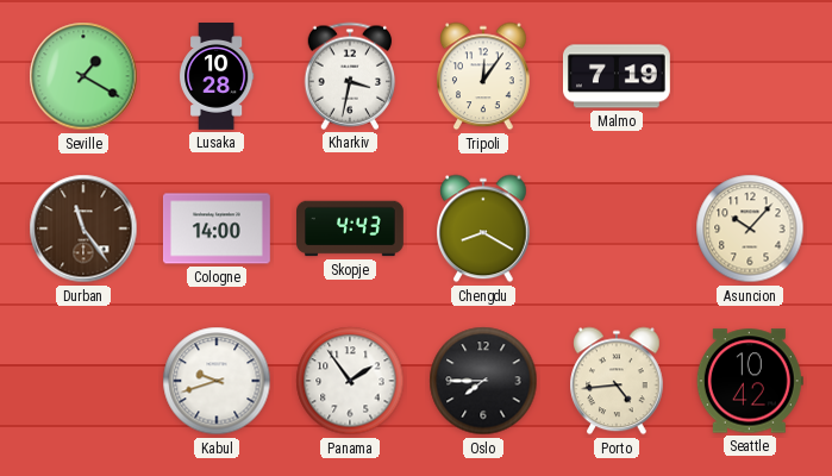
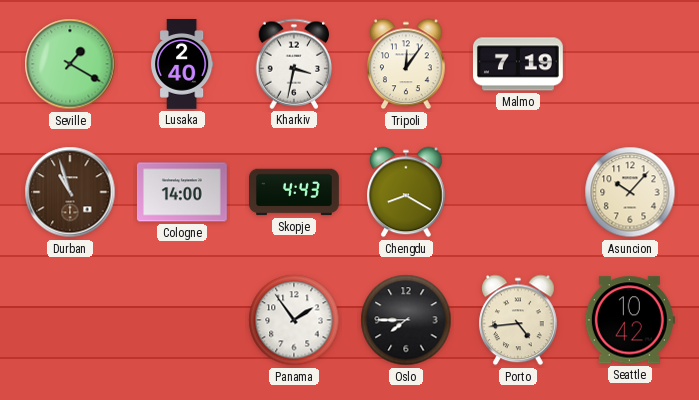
Lusaka: 10:28 -> 2:40
Durban: 11:24 -> 10:57
Kabul: 9:42 -> none
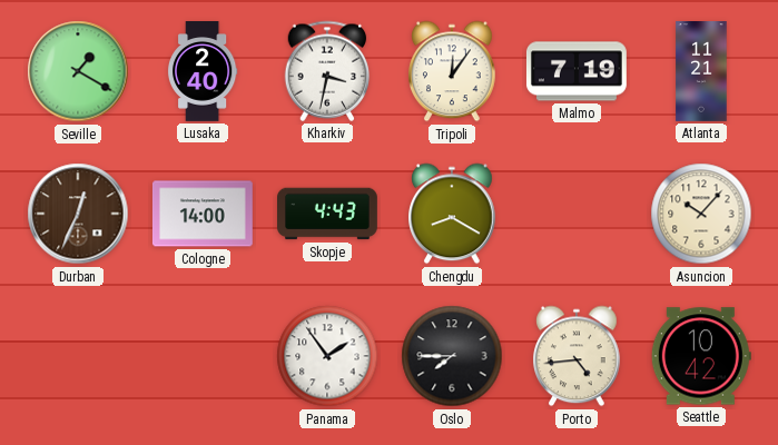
Atlanta: none -> 11:21
Durban: 10:57 -> 12:34
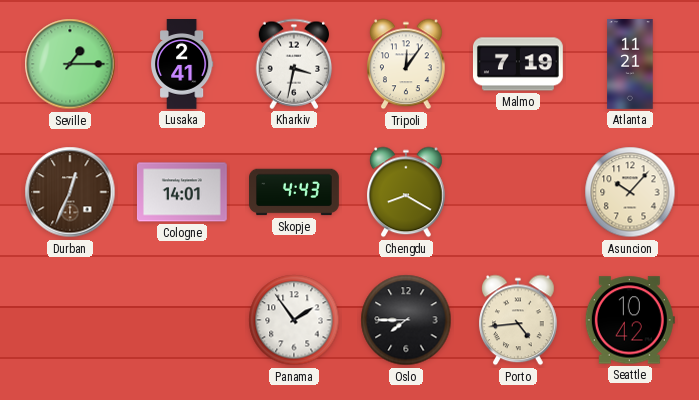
Seville: 1:20 -> 1:15
Lusaka: 2:40 -> 2:41
Cologne: 14:00 -> 14:01
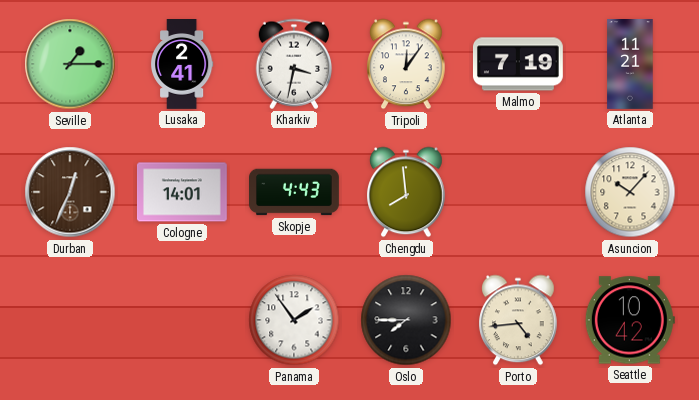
Chengdu: 8:20 -> 7:59
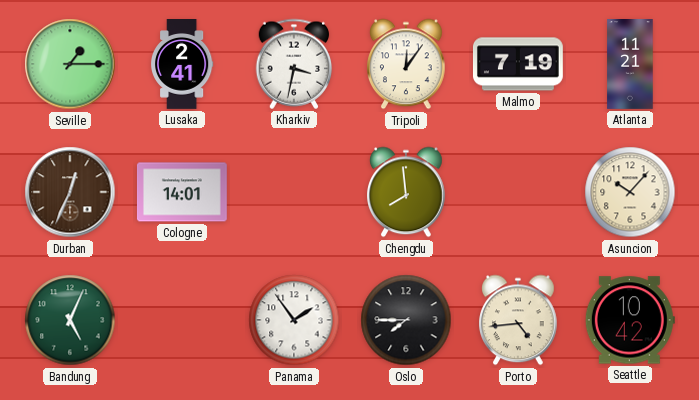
Skopje: 4:43 -> none
Bandung: none -> 5:04
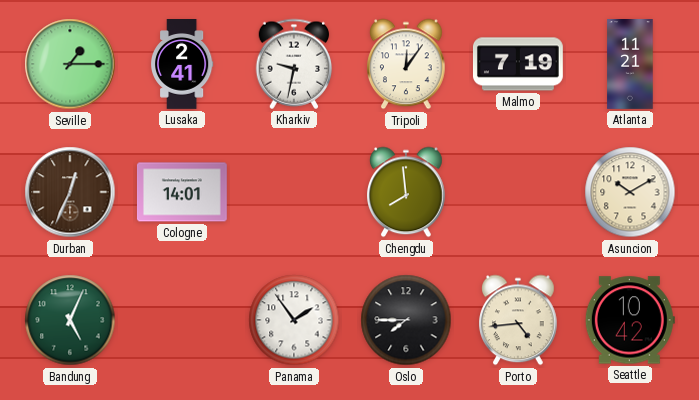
Kharkiv: 3:32 -> 9:32
Asuncion: 10:07 -> 10:10
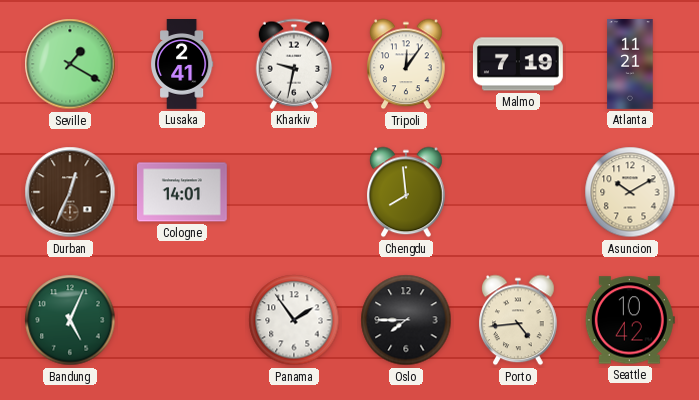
Seville: 1:15 -> 1:20
